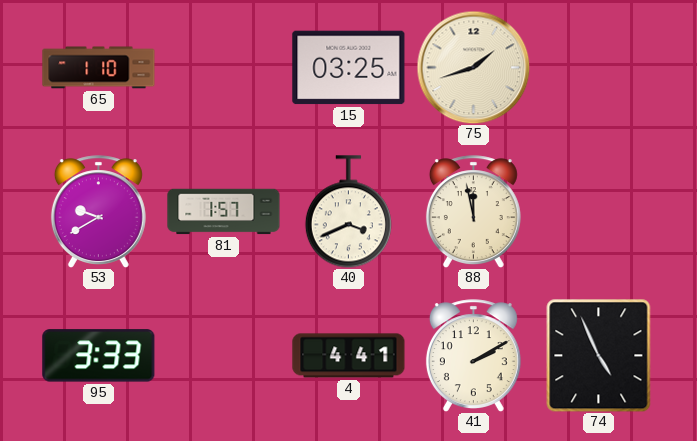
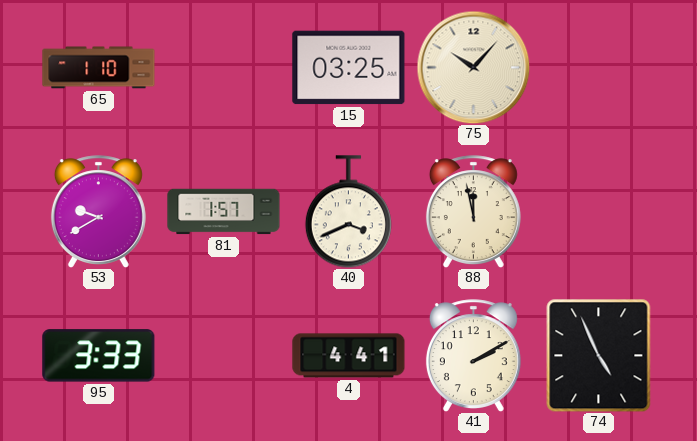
75: 1:42 -> 10:07
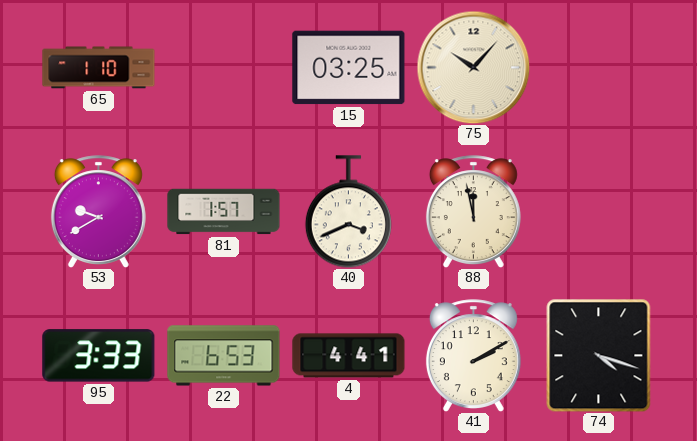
22: none -> 6:53
74: 4:56 -> 4:18
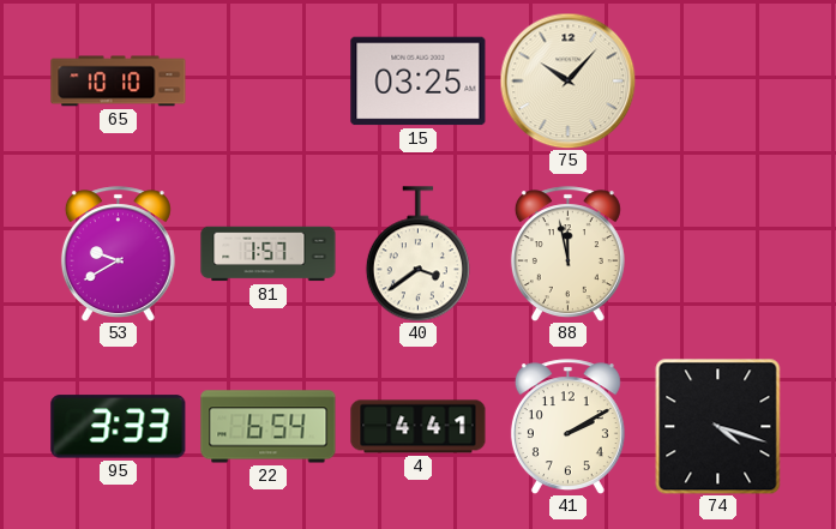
65: 1:10 -> 10:10
40: 3:41 -> 3:39
22: 6:53 -> 6:54
